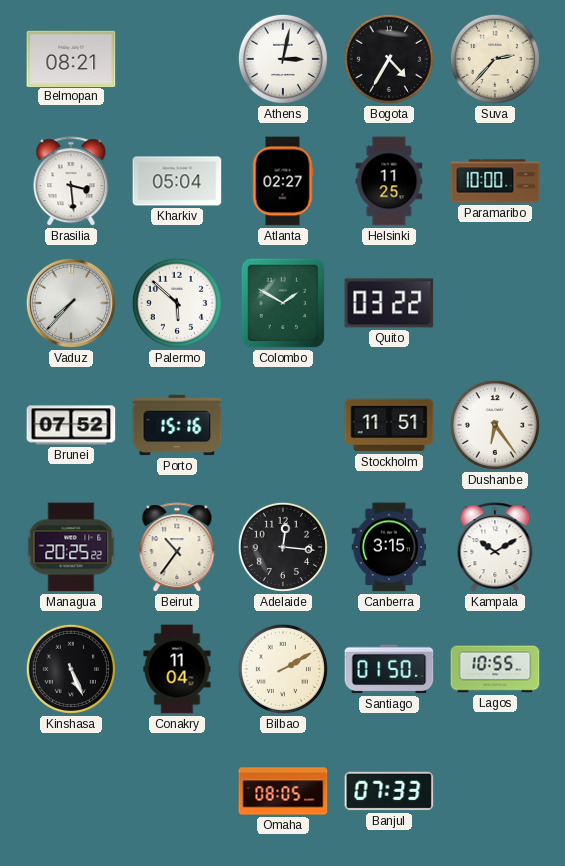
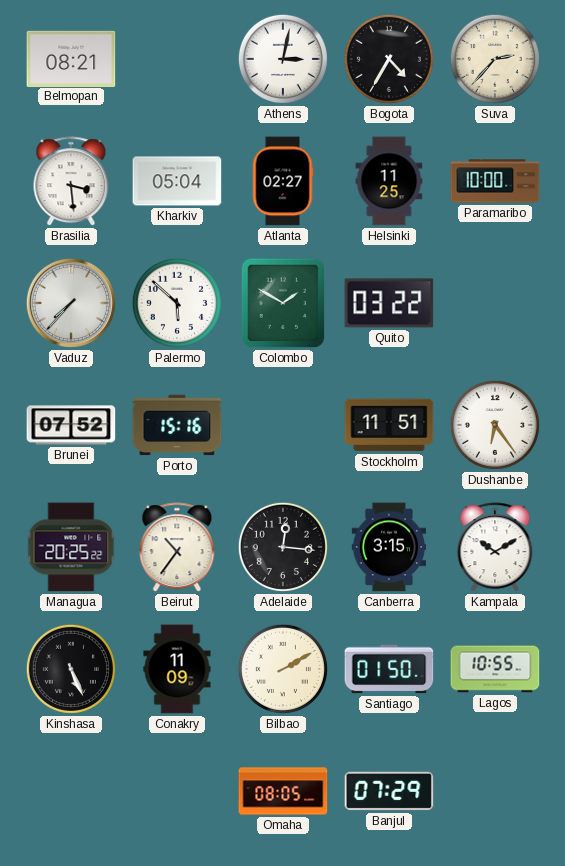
Conakry: 11:04 -> 11:09
Banjul: 07:33 -> 07:29
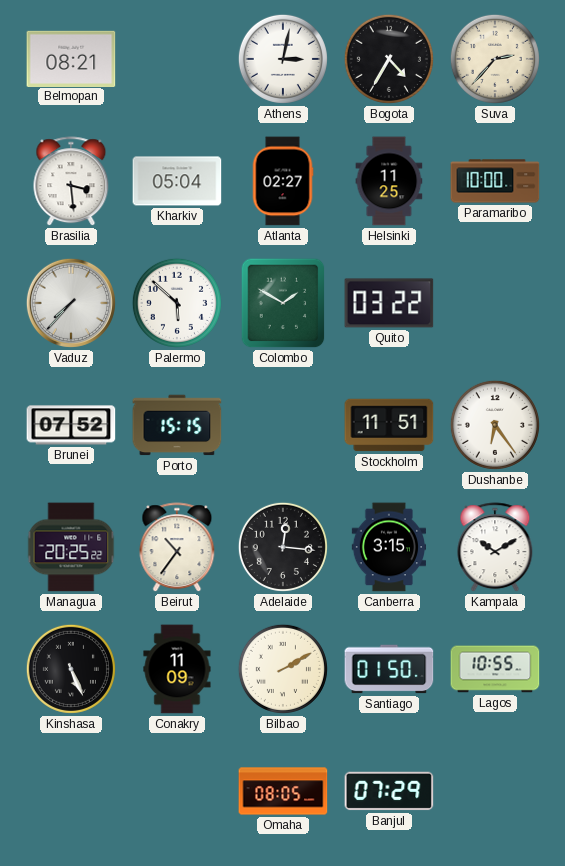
Porto: 15:16 -> 15:15
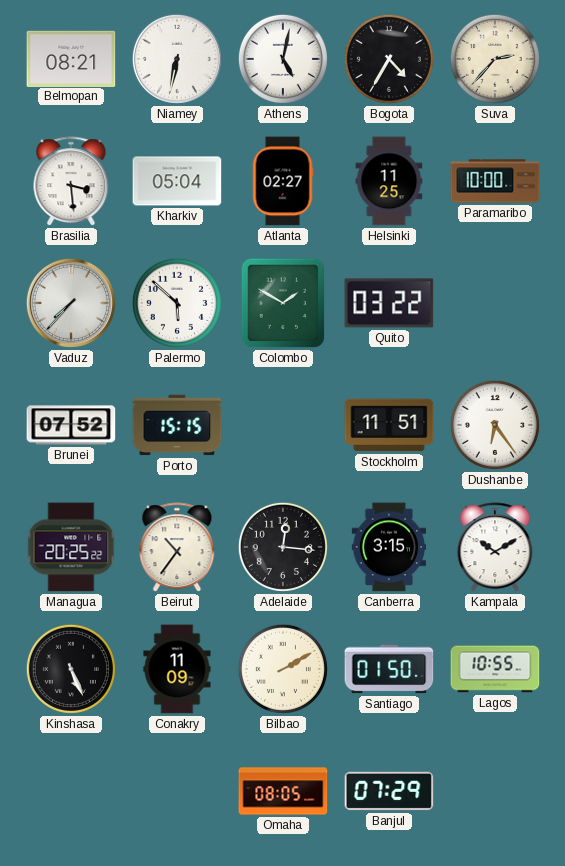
Niamey: none -> 6:32
Athens: 3:02 -> 5:02
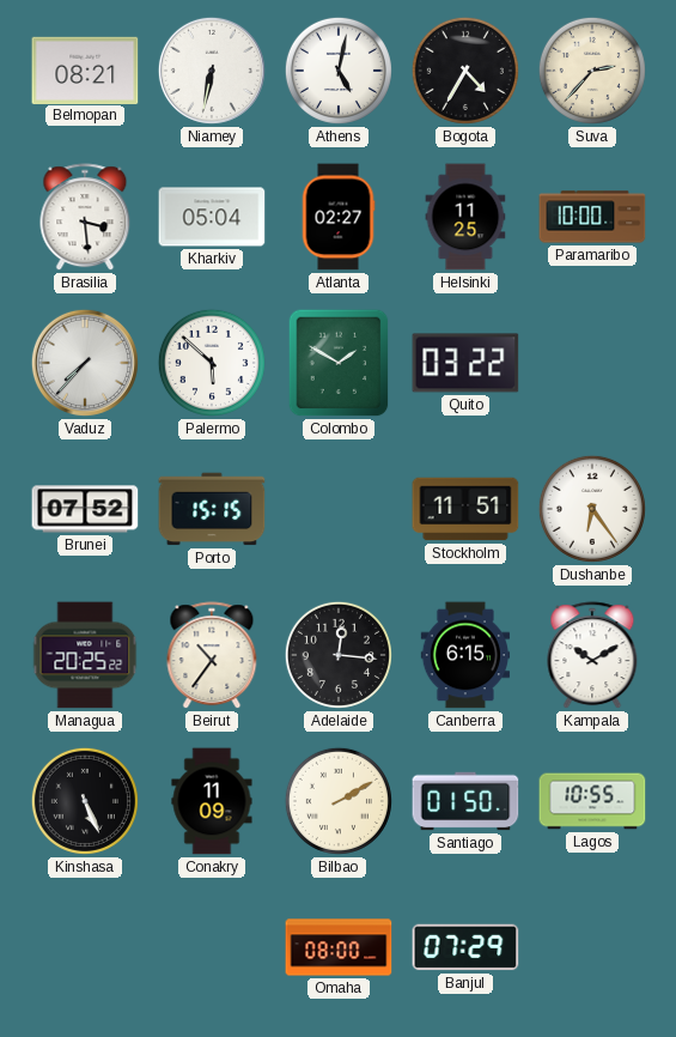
Canberra: 3:15 -> 6:15
Omaha: 08:05 -> 08:00
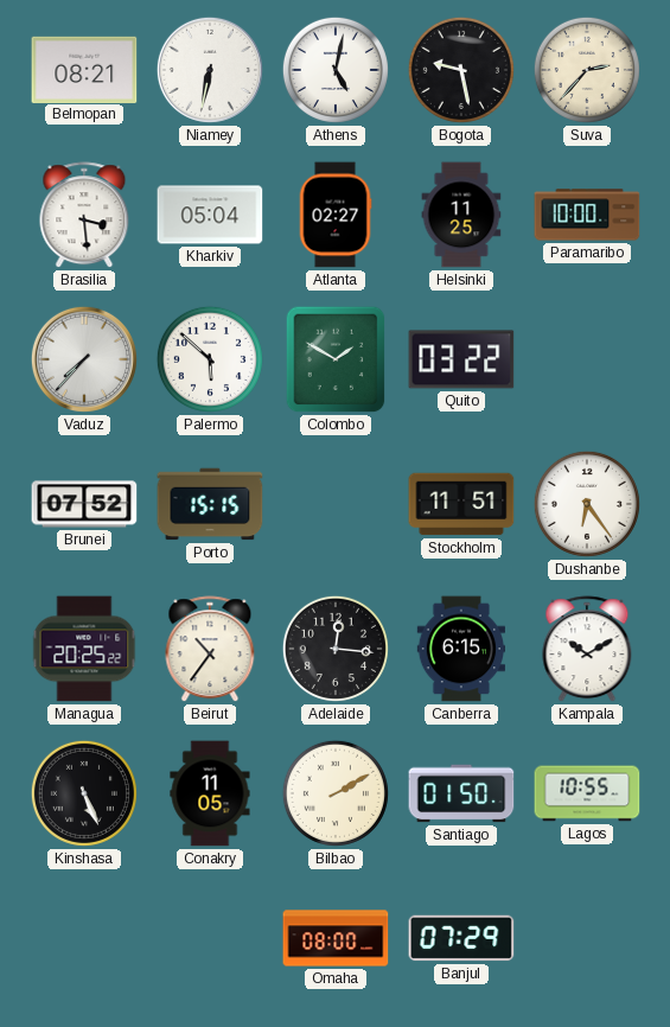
Bogota: 4:35 -> 9:28
Conakry: 11:09 -> 11:05
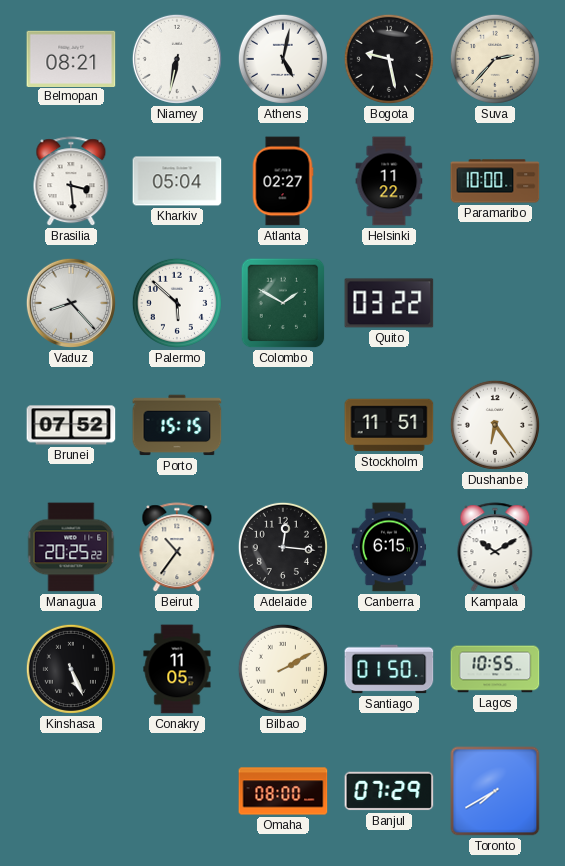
Helsinki: 11:25 -> 11:22
Vaduz: 7:37 -> 8:23
Toronto: none -> 7:40
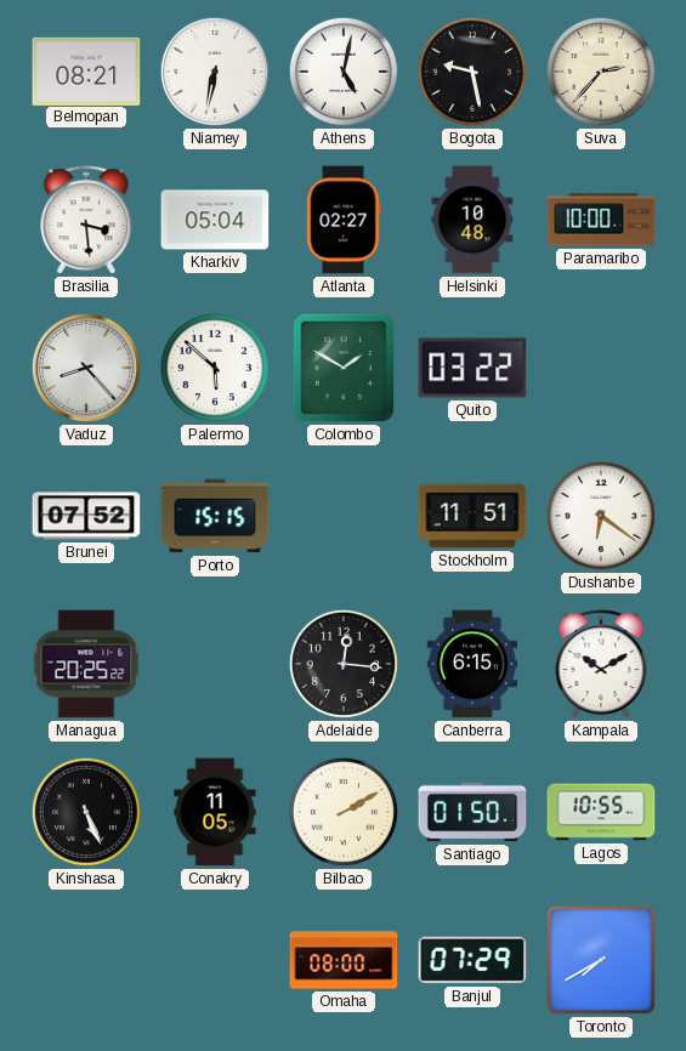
Helsinki: 11:22 -> 10:48
Dushanbe: 6:24 -> 6:21
Beirut: 10:36 -> none
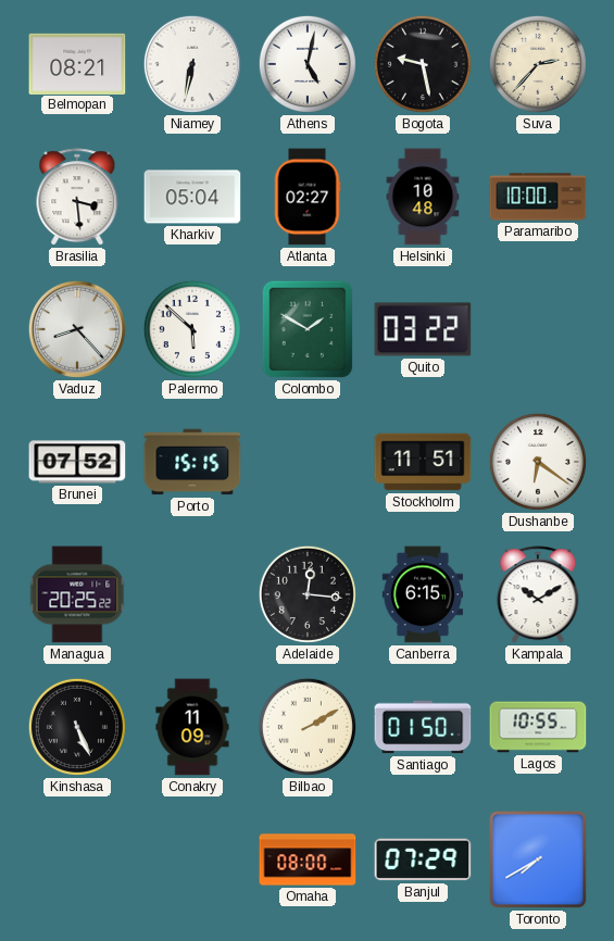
Conakry: 11:05 -> 11:09
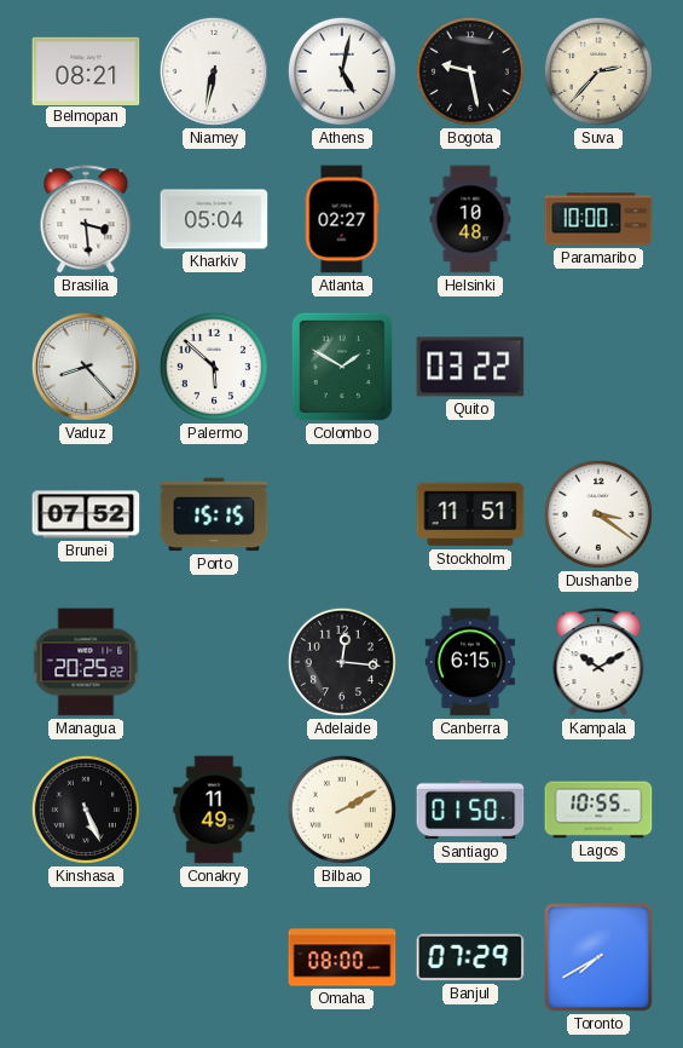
Dushanbe: 6:21 -> 3:21
Conakry: 11:09 -> 11:49
